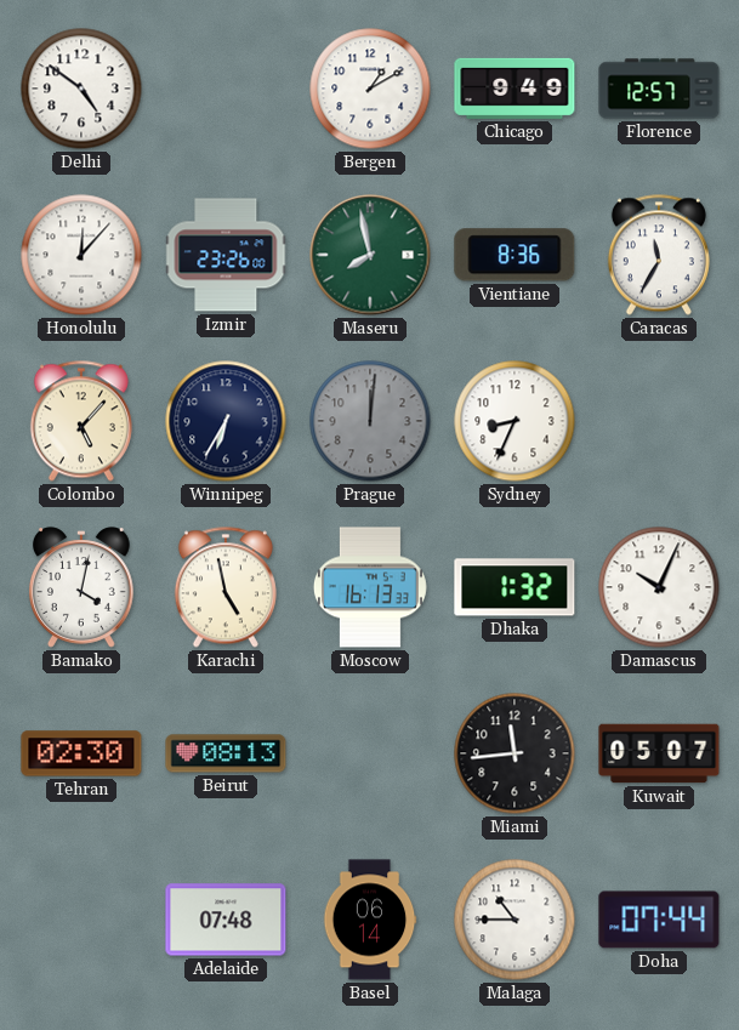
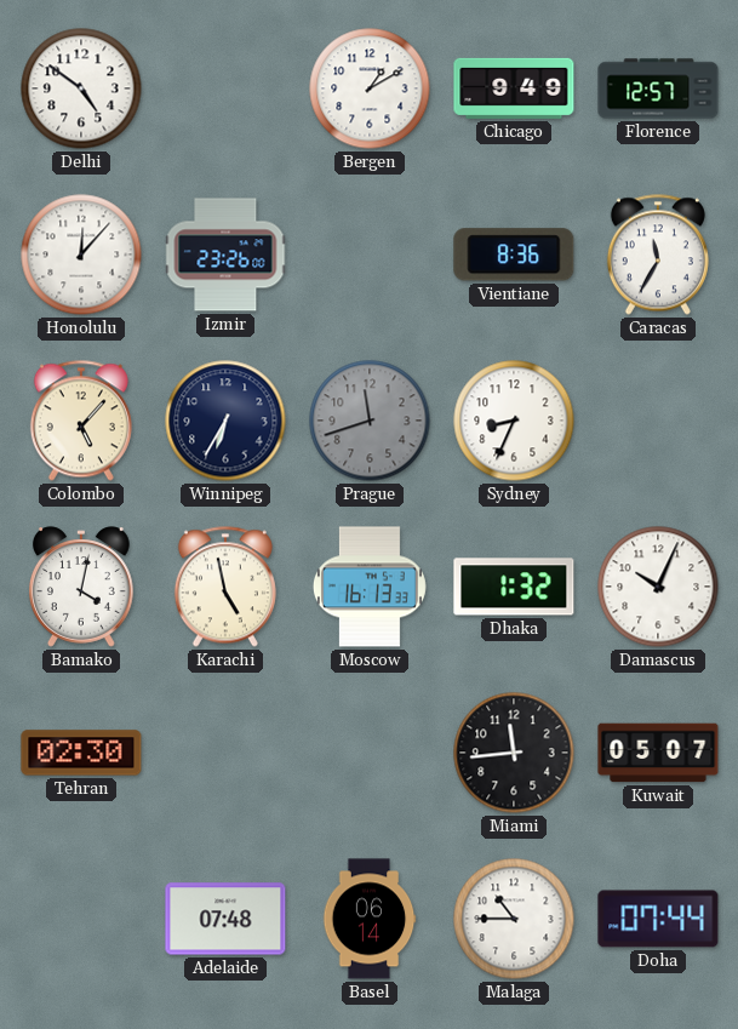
Maseru: 7:58 -> none
Prague: 12:01 -> 11:42
Beirut: 08:13 -> none
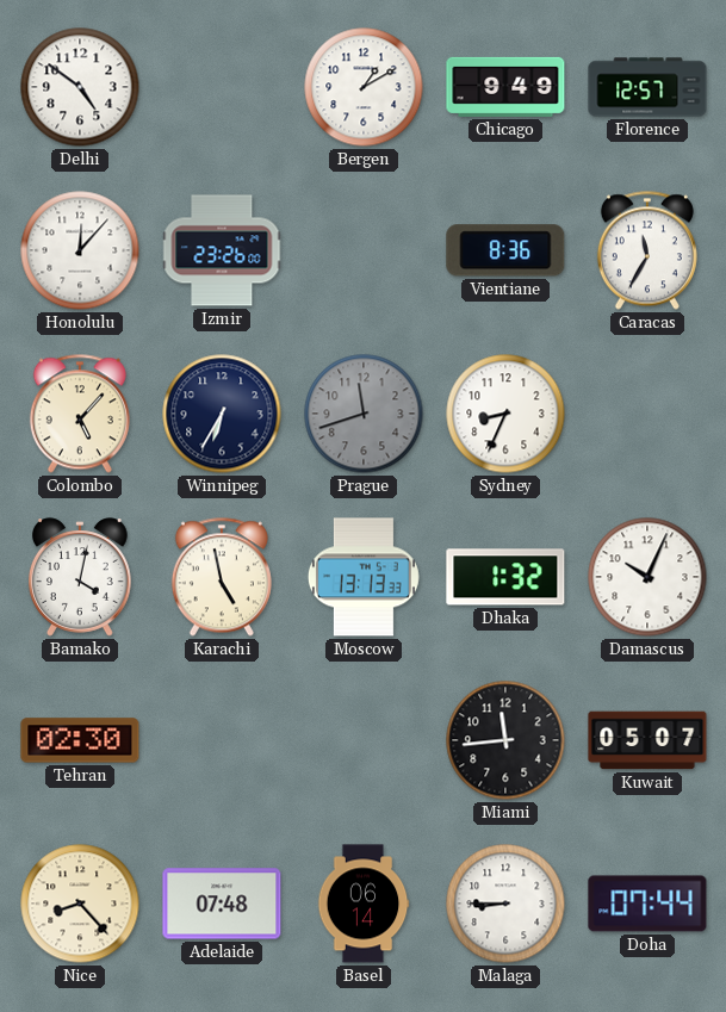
Moscow: 16:13 -> 13:13
Nice: none -> 8:23
Malaga: 10:45 -> 8:45
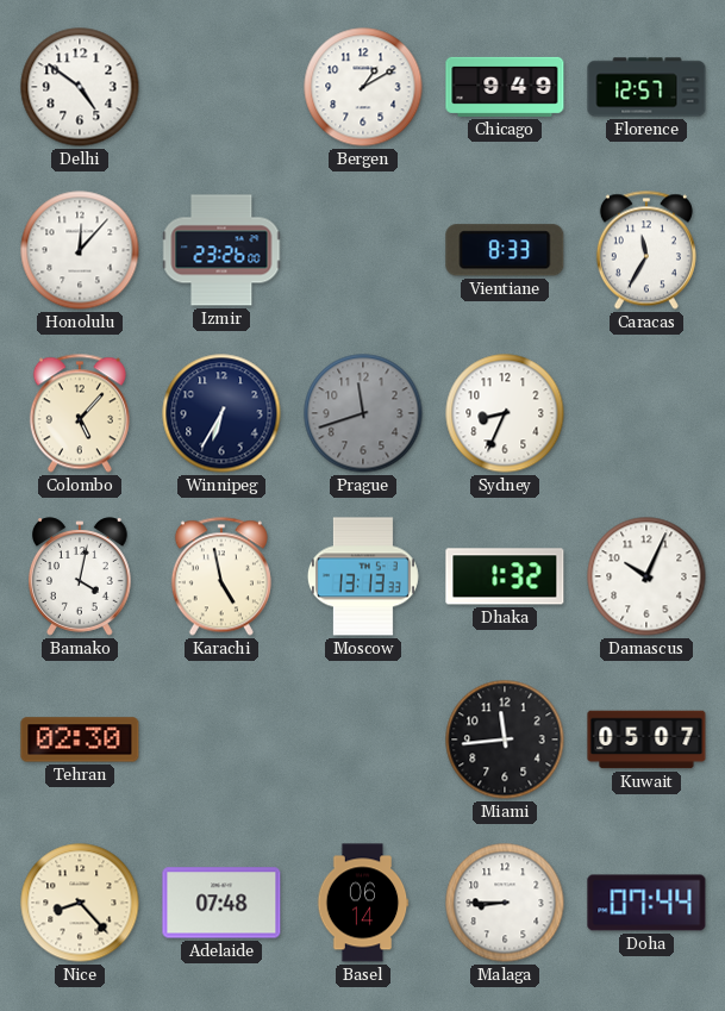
Vientiane: 8:36 -> 8:33
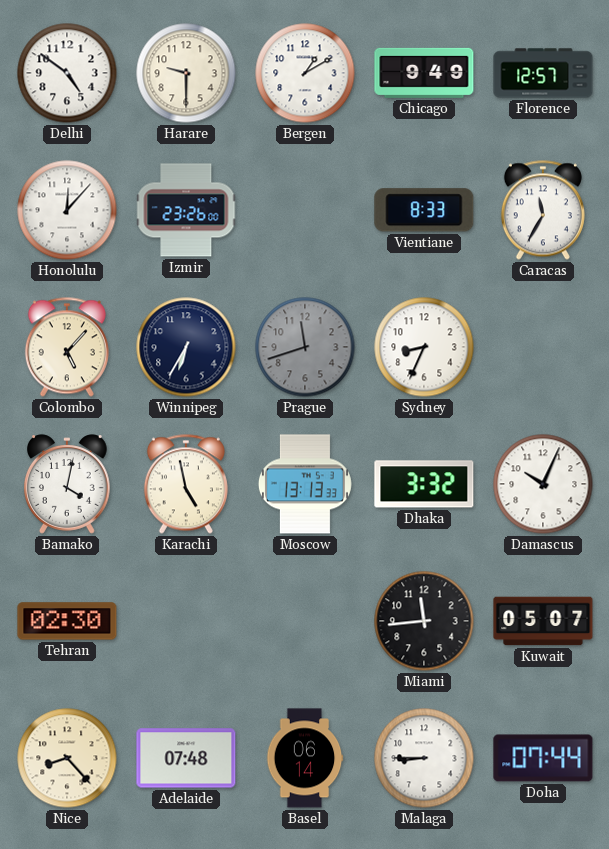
Harare: none -> 9:30
Dhaka: 1:32 -> 3:32
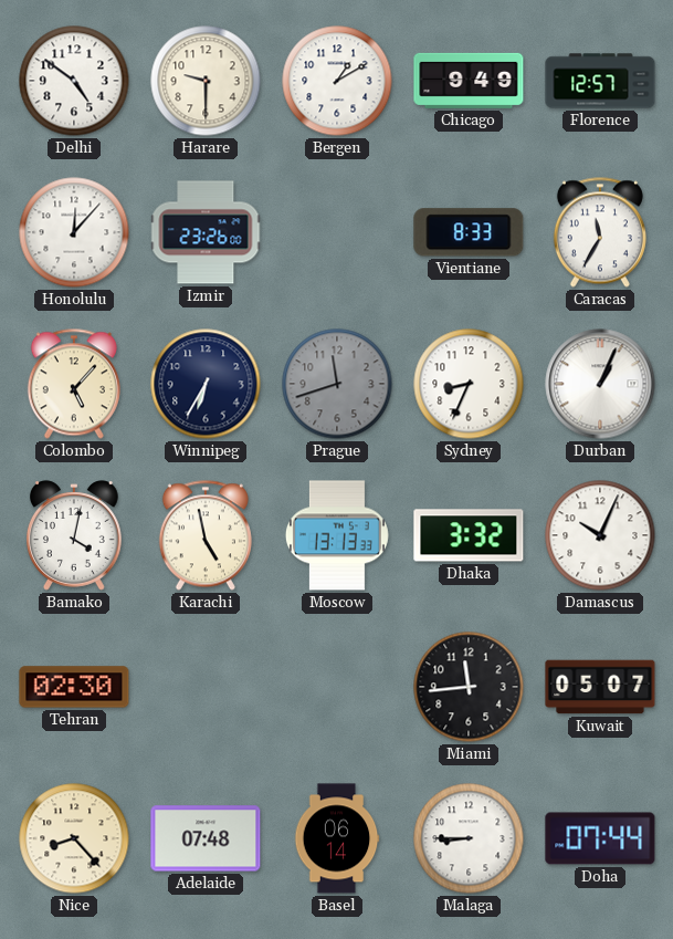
Durban: none -> 1:04
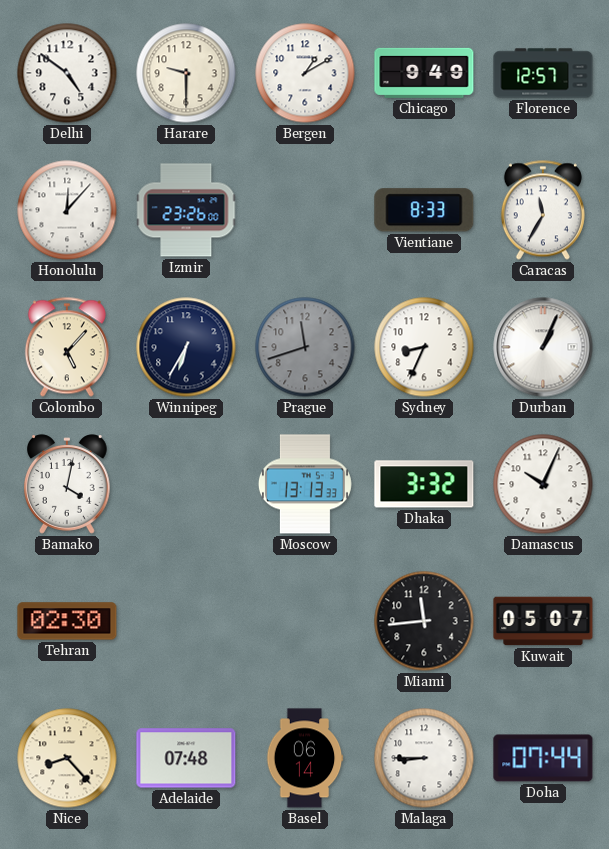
Karachi: 4:58 -> none
